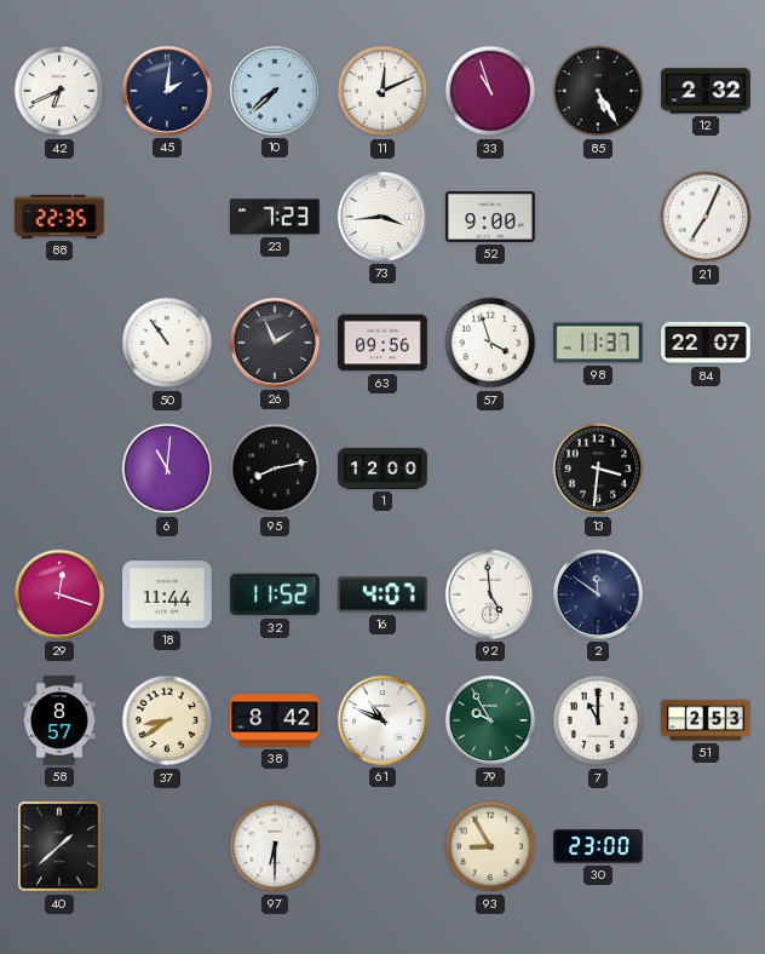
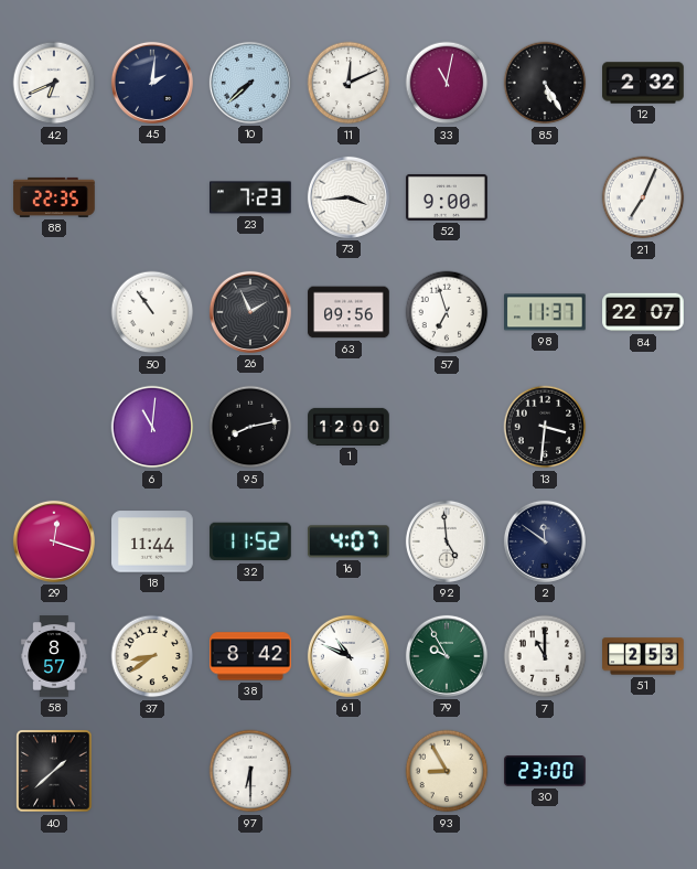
33: 10:57 -> 11:02
57: 3:57 -> 6:57
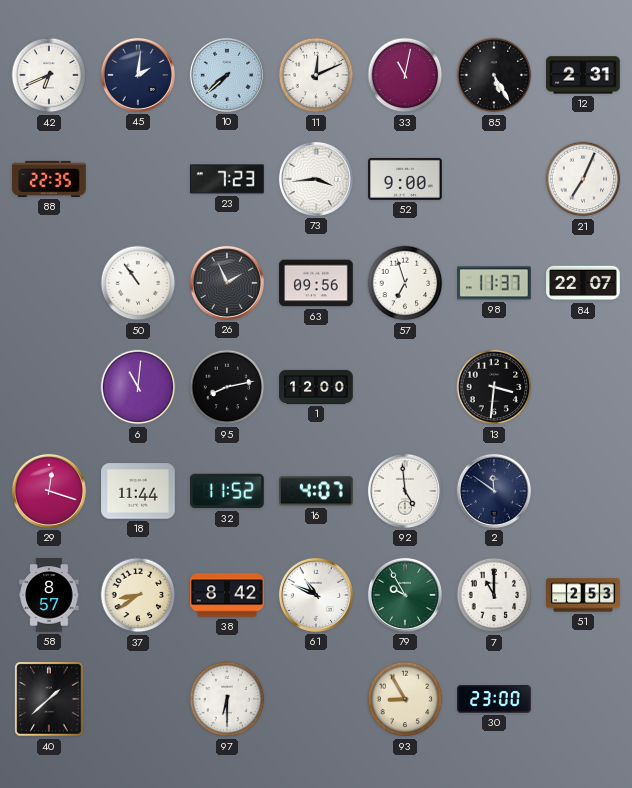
12: 2:32 -> 2:31
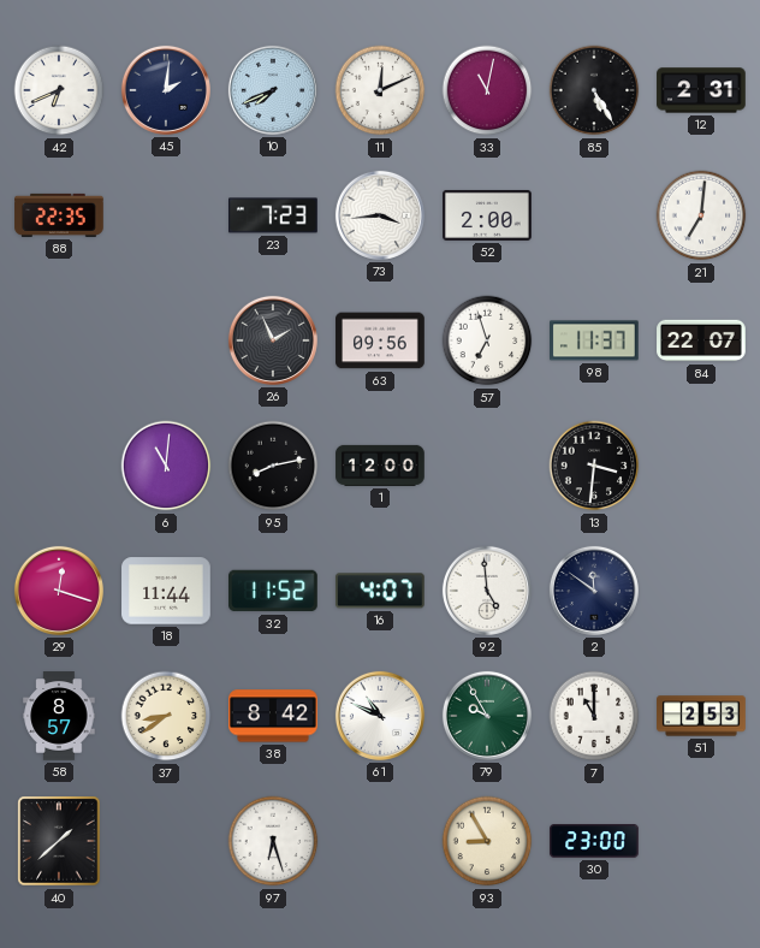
10: 7:38 -> 7:41
52: 9:00 -> 2:00
21: 7:04 -> 7:01
50: 10:54 -> none
97: 6:30 -> 6:27
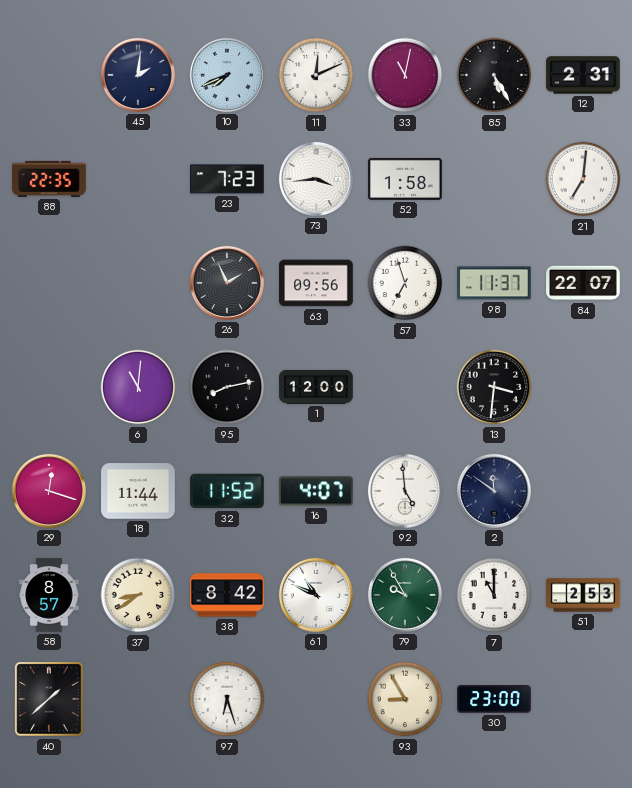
42: 6:41 -> none
52: 2:00 -> 1:58
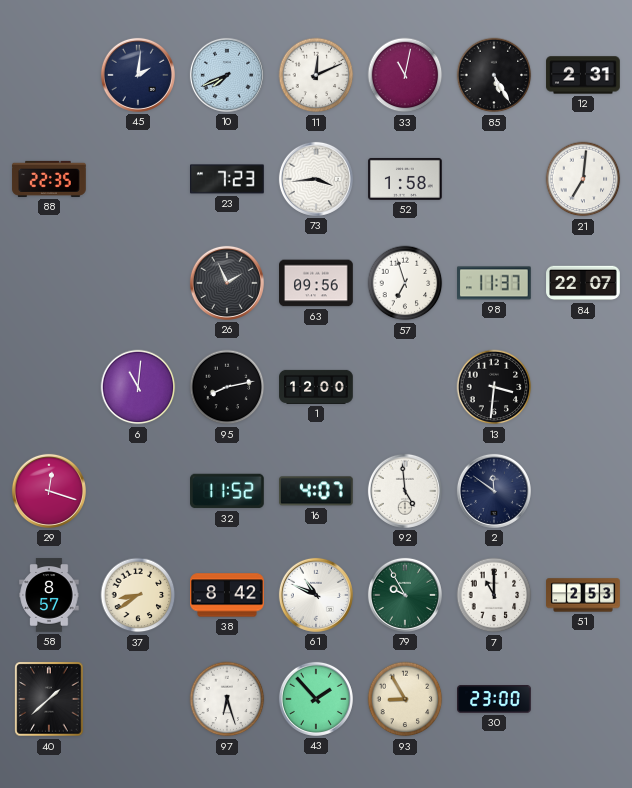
18: 11:44 -> none
43: none -> 1:53
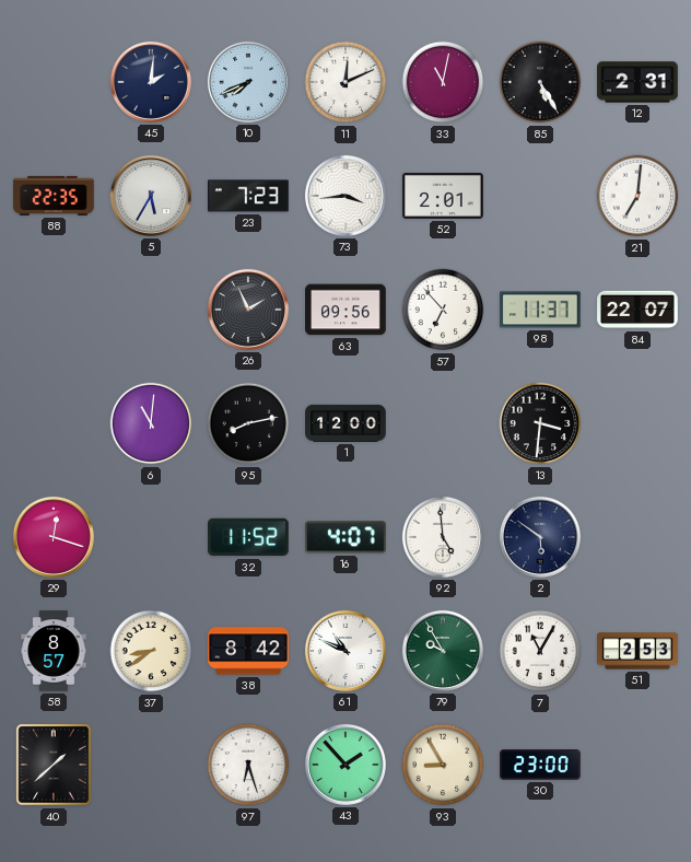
5: none -> 5:35
52: 1:58 -> 2:01
57: 6:57 -> 6:53
2: 11:51 -> 5:51
7: 11:00 -> 11:05
